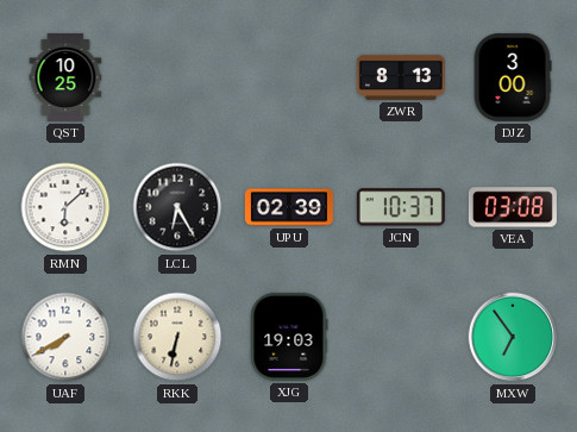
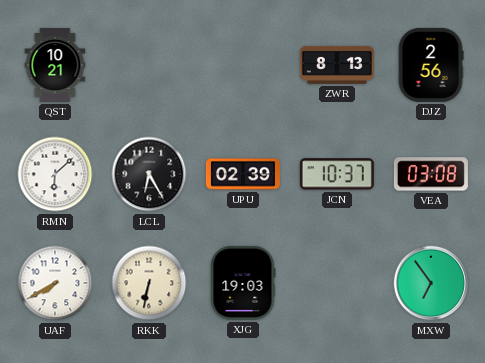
QST: 10:25 -> 10:21
DJZ: 3:00 -> 2:56
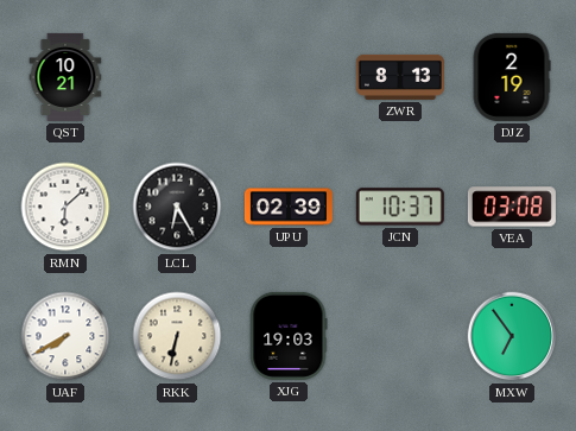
DJZ: 2:56 -> 2:19
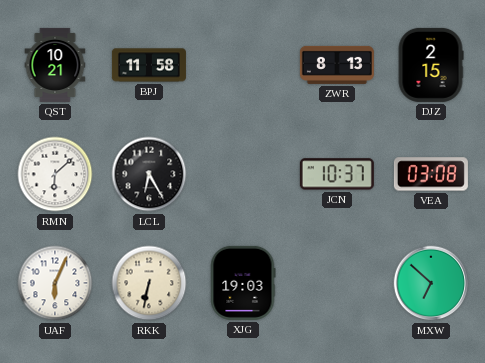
BPJ: none -> 11:58
DJZ: 2:19 -> 2:15
UPU: 02:39 -> none
UAF: 7:40 -> 6:04
MXW: 6:54 -> 6:52
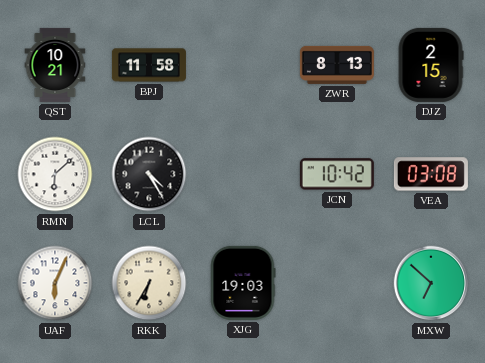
LCL: 6:25 -> 4:25
JCN: 10:37 -> 10:42
RKK: 6:32 -> 6:35
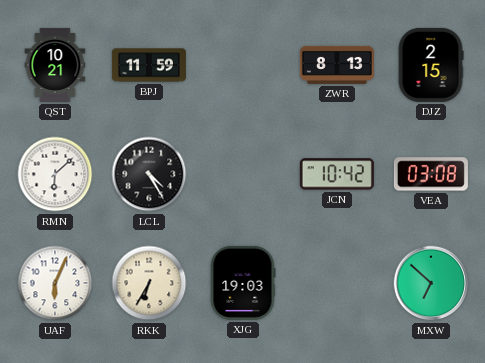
BPJ: 11:58 -> 11:59
